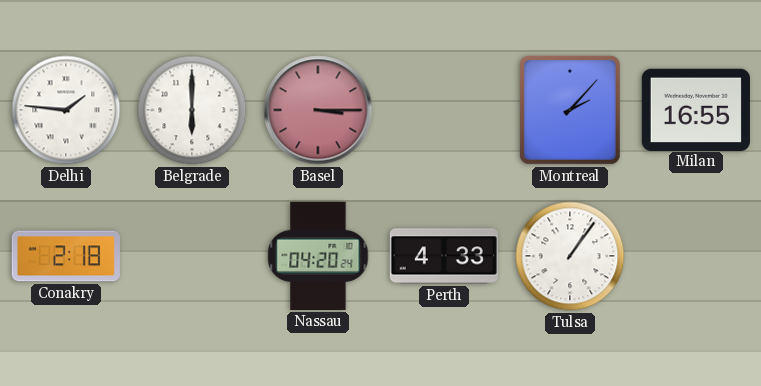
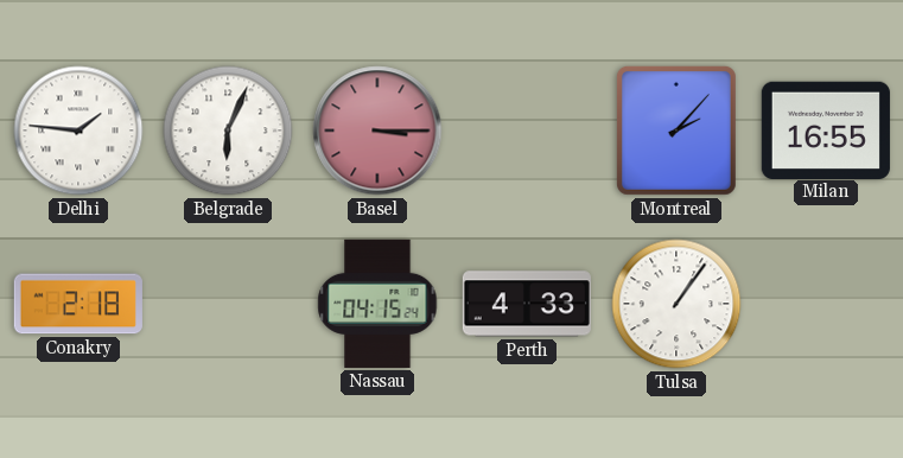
Belgrade: 6:00 -> 6:04
Nassau: 04:20 -> 04:15
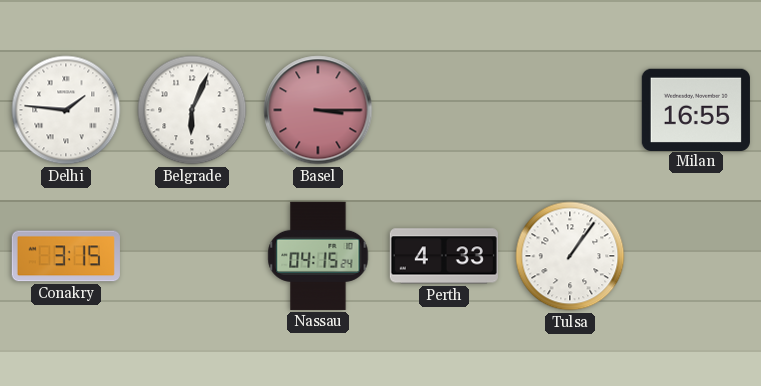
Montreal: 2:07 -> none
Conakry: 2:18 -> 3:15
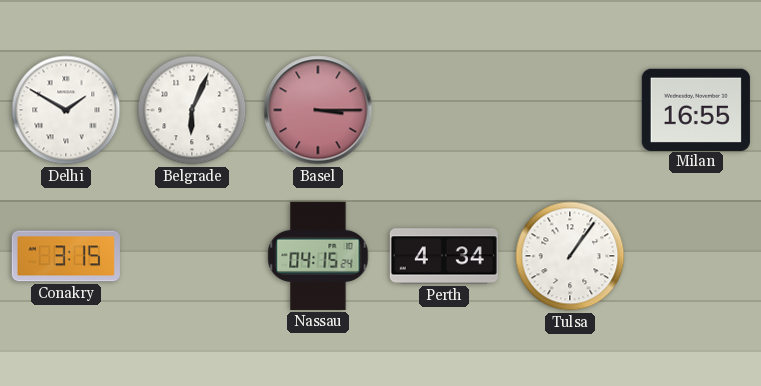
Delhi: 1:46 -> 1:50
Perth: 4:33 -> 4:34
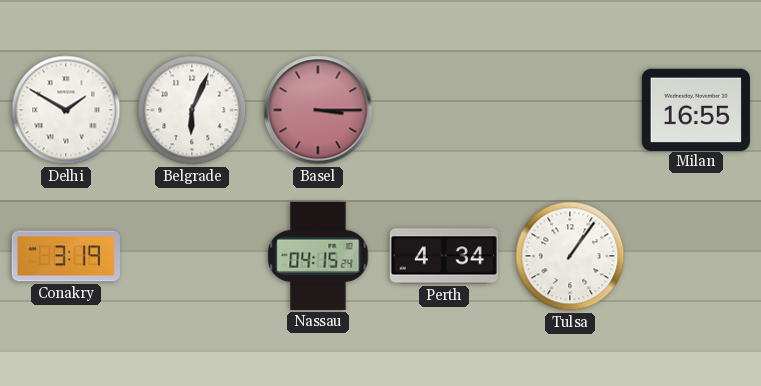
Conakry: 3:15 -> 3:19
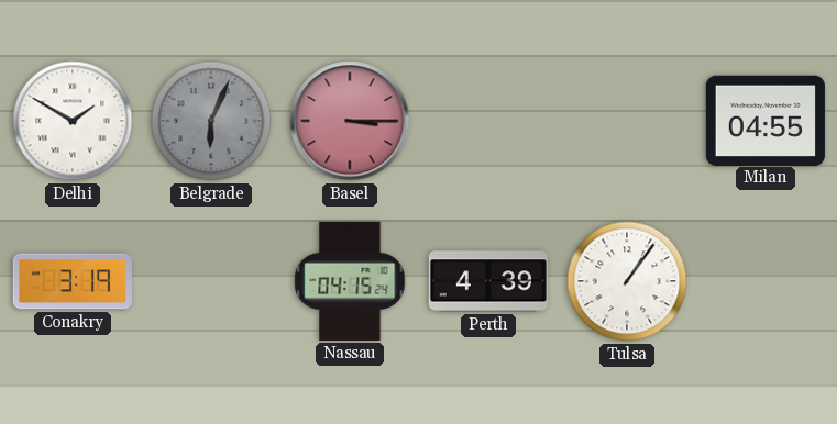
Belgrade dial: white -> grey
Milan: 16:55 -> 04:55
Perth: 4:34 -> 4:39
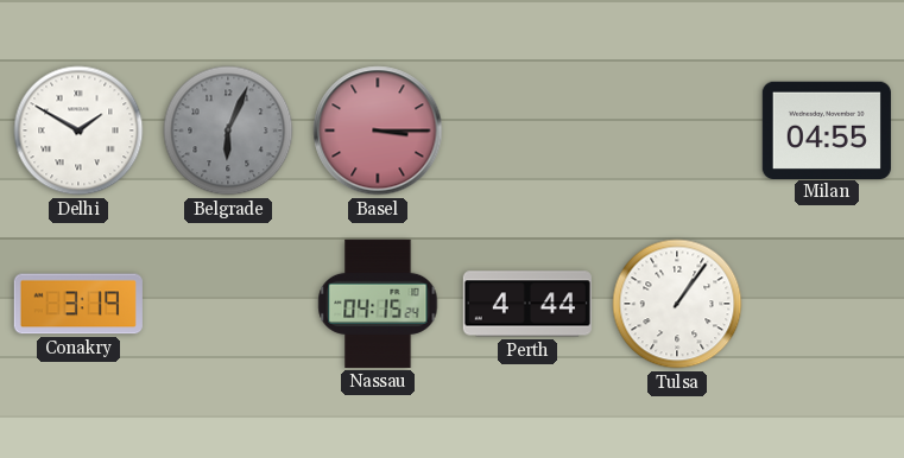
Perth: 4:39 -> 4:44
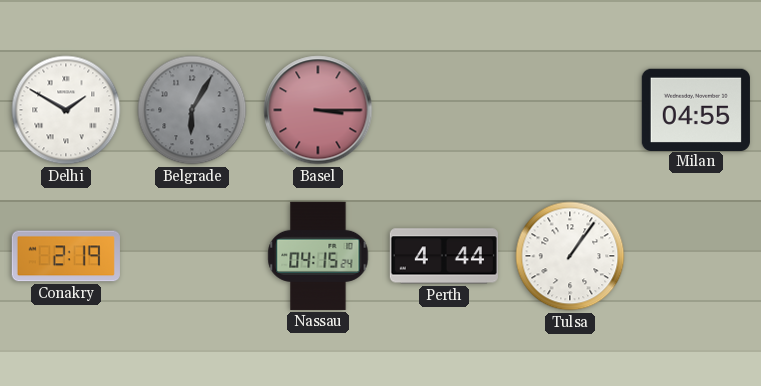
Belgrade: 6:04 -> 6:05
Conakry: 3:19 -> 2:19
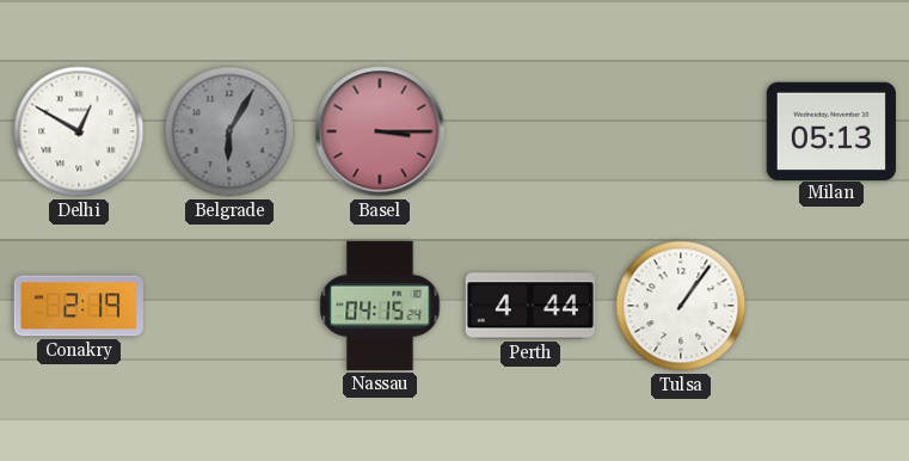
Delhi: 1:50 -> 12:50
Milan: 04:55 -> 05:13
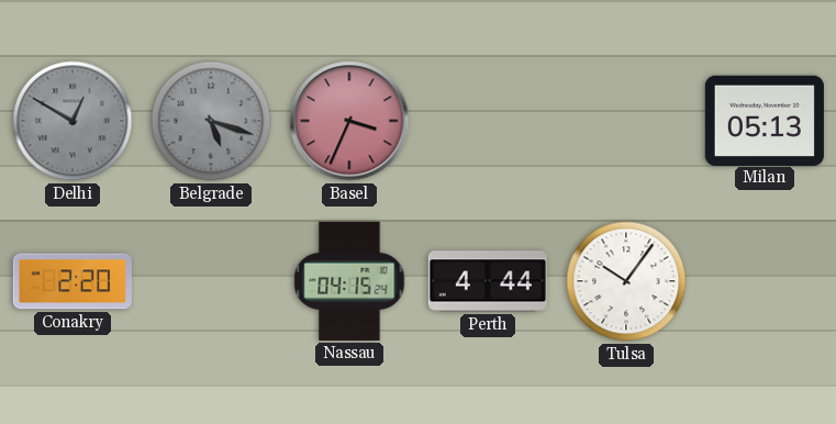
Delhi dial: white -> grey
Belgrade: 6:05 -> 5:18
Basel: 3:15 -> 3:34
Conakry: 2:19 -> 2:20
Tulsa: 1:06 -> 10:06
